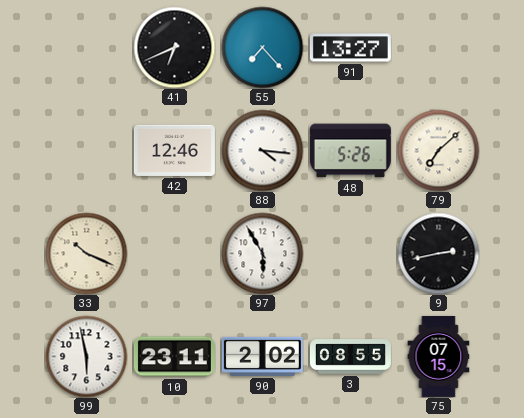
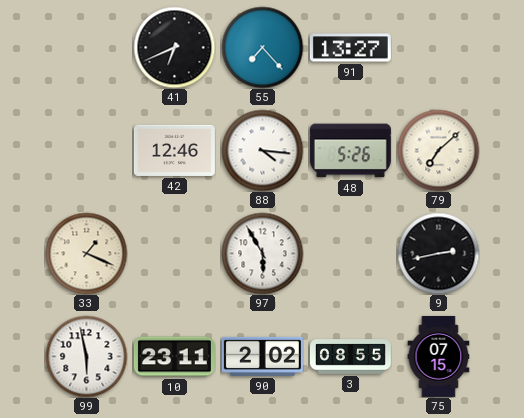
33: 10:19 -> 1:19
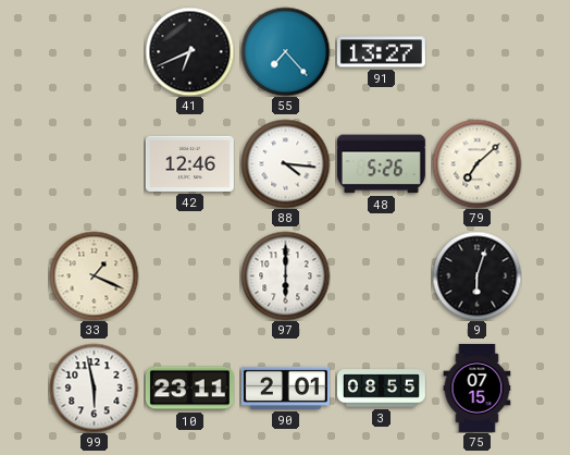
97: 5:55 -> 6:00
9: 2:43 -> 6:03
90: 2:02 -> 2:01
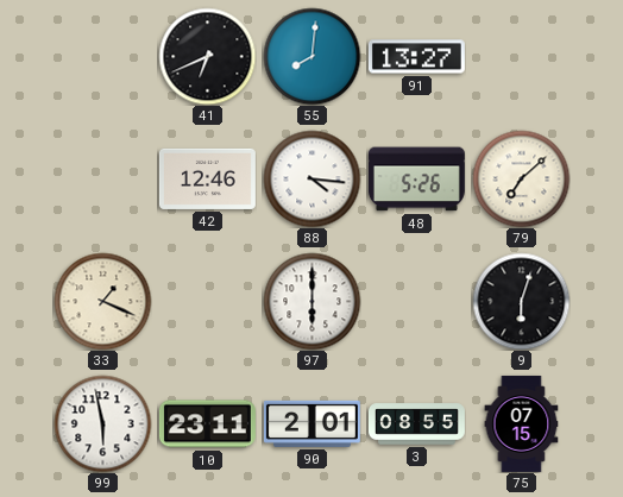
55: 7:23 -> 8:01
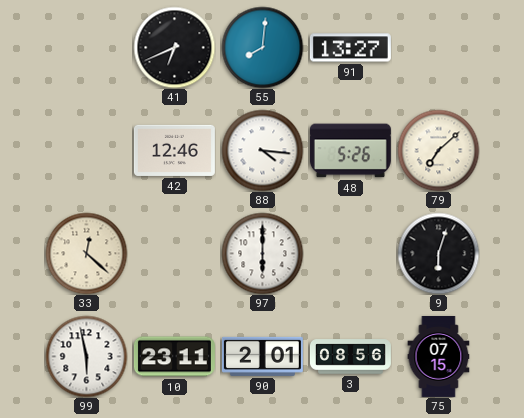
33: 1:19 -> 12:22
3: 08:55 -> 08:56
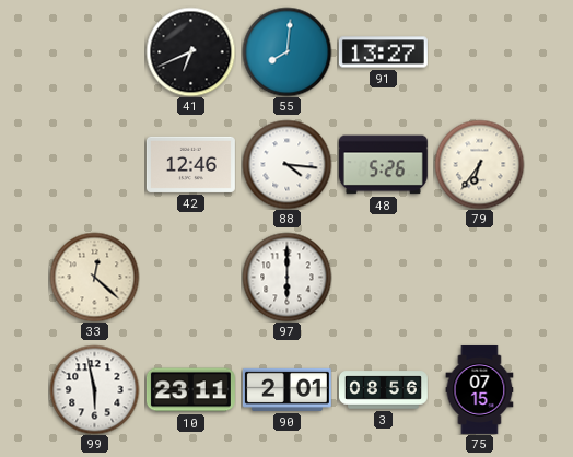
79: 7:08 -> 6:36
9: 6:03 -> none
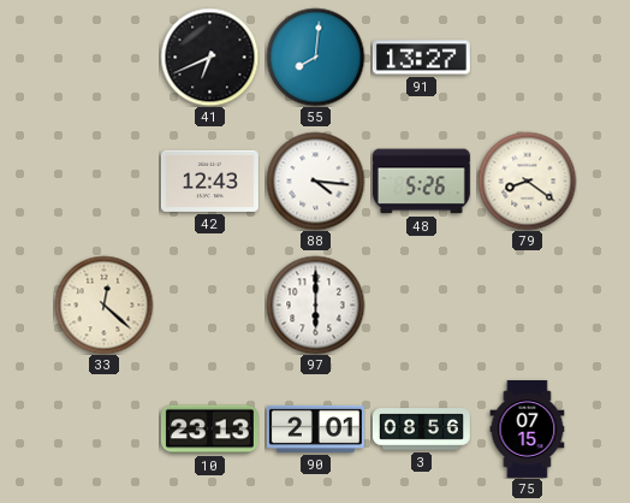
42: 12:46 -> 12:43
79: 6:36 -> 8:21
99: 5:58 -> none
10: 23:11 -> 23:13
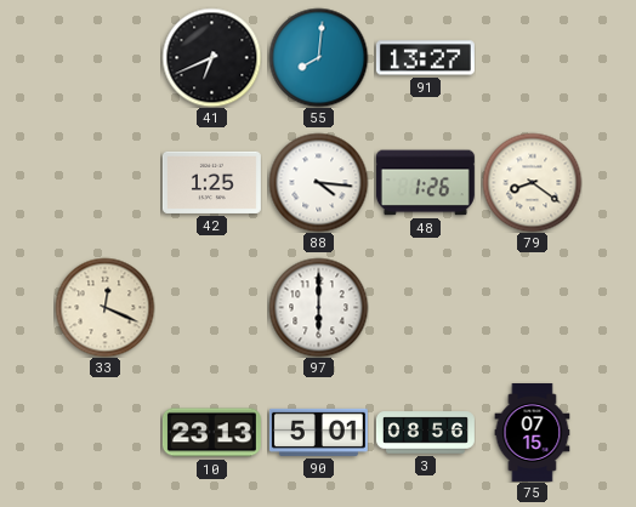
42: 12:43 -> 1:25
48: 5:26 -> 1:26
33: 12:22 -> 12:19
90: 2:01 -> 5:01
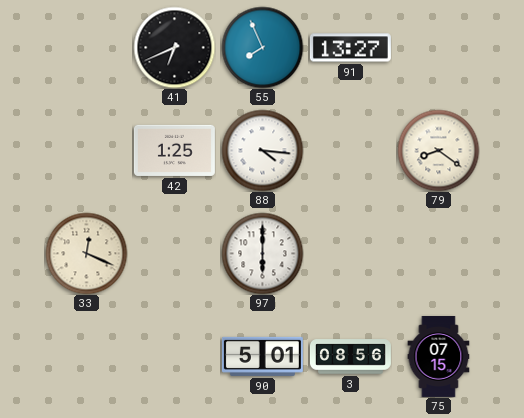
55: 8:01 -> 7:56
48: 1:26 -> none
10: 23:13 -> none
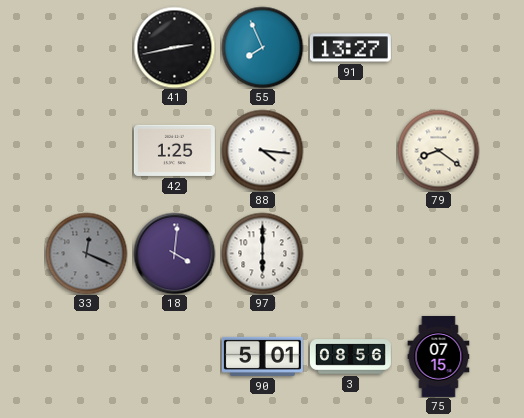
41: 6:41 -> 2:43
33 dial: cream -> grey
18: none -> 4:01
